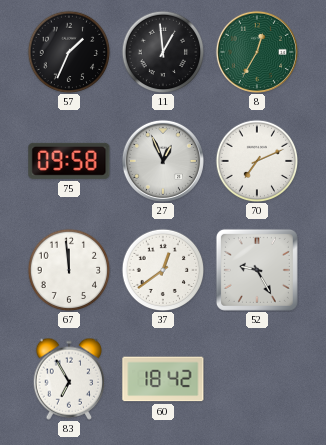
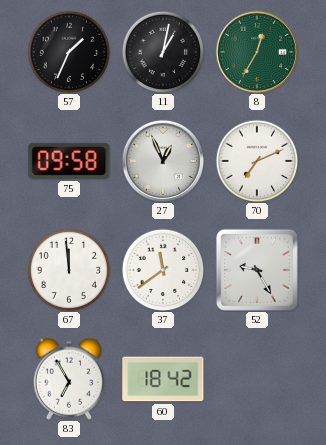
11: 12:59 -> 1:02
37: 12:39 -> 11:39
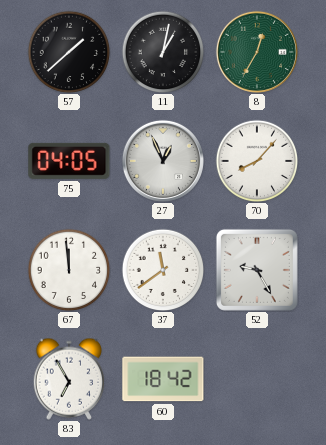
57: 1:34 -> 1:38
75: 09:58 -> 04:05
70: 7:11 -> 8:07
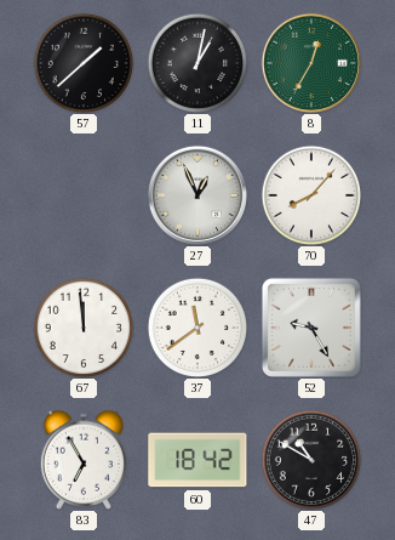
75: 04:05 -> none
47: none -> 10:50
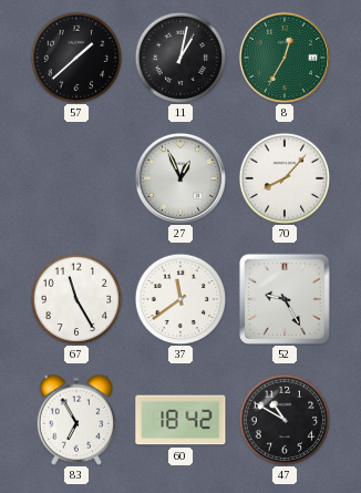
67: 11:59 -> 11:25
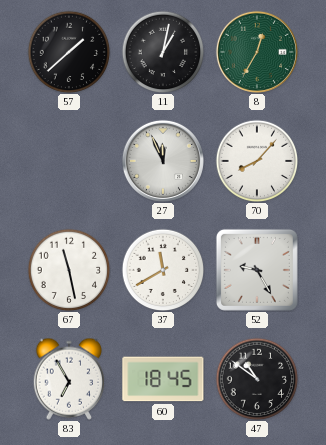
27: 12:56 -> 11:56
67: 11:25 -> 11:28
37: 11:39 -> 11:40
60: 18:42 -> 18:45
47: 10:50 -> 10:51
